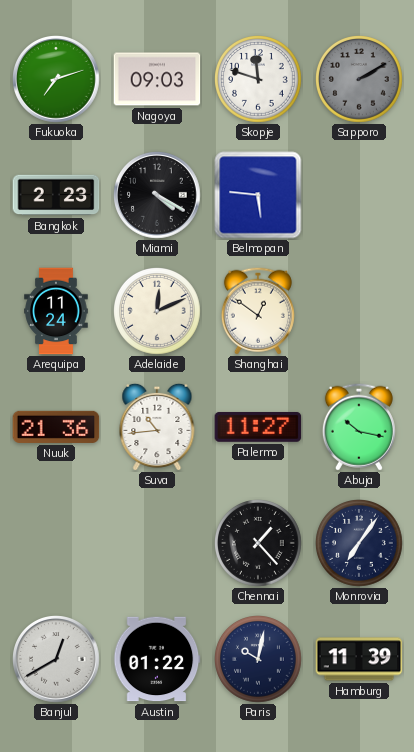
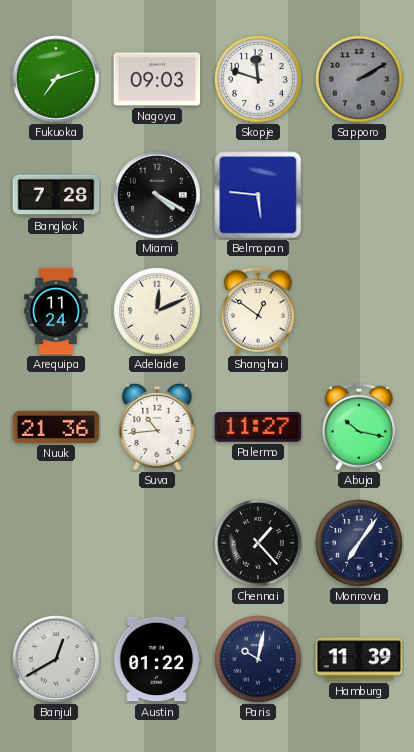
Bangkok: 2:23 -> 7:28
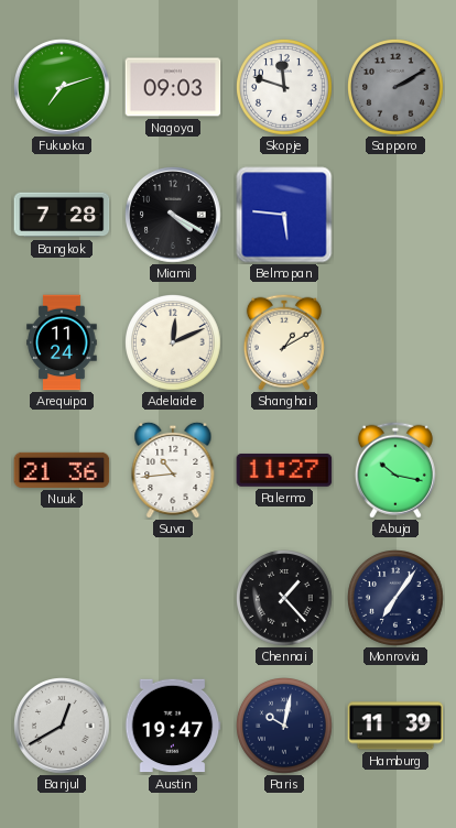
Shanghai: 12:51 -> 1:10
Austin: 01:22 -> 19:47
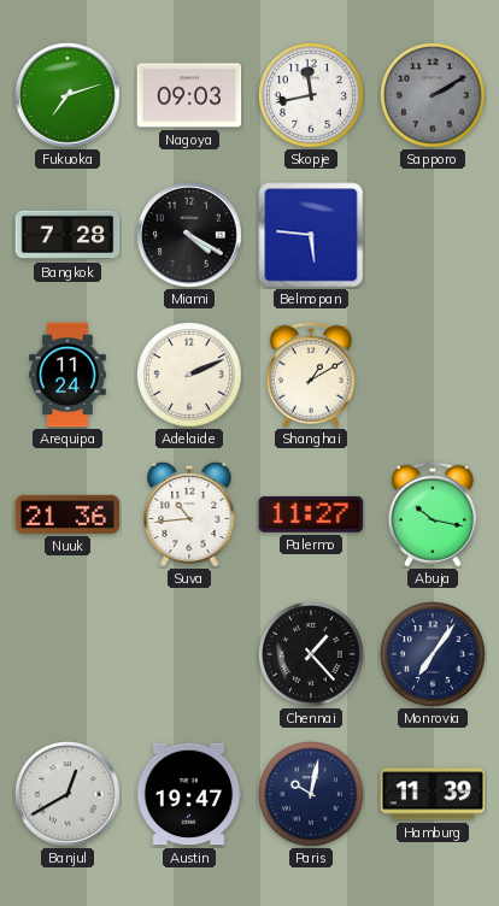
Skopje: 11:48 -> 11:43
Adelaide: 12:11 -> 2:11
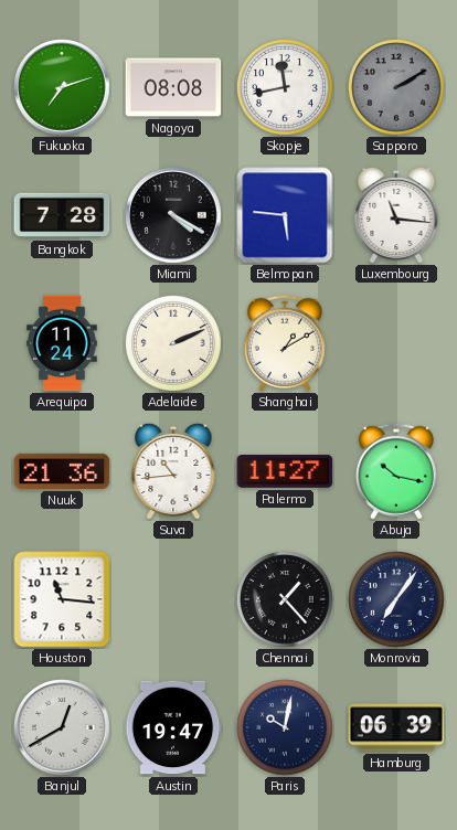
Nagoya: 09:03 -> 08:08
Luxembourg: none -> 11:16
Houston: none -> 11:16
Hamburg: 11:39 -> 06:39
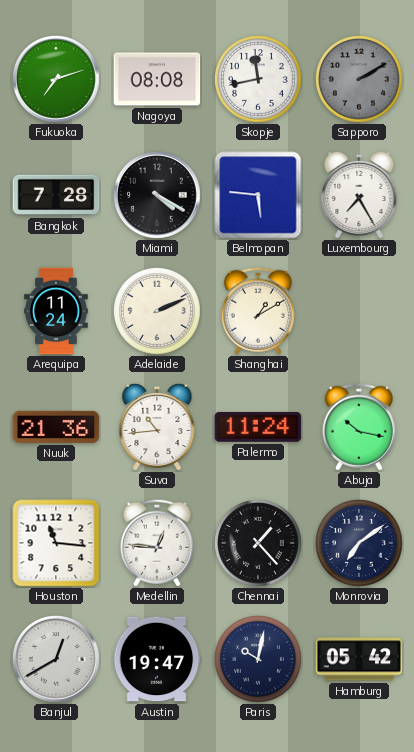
Luxembourg: 11:16 -> 7:25
Palermo: 11:27 -> 11:24
Medellin: none -> 12:46
Monrovia: 7:06 -> 7:09
Hamburg: 06:39 -> 05:42
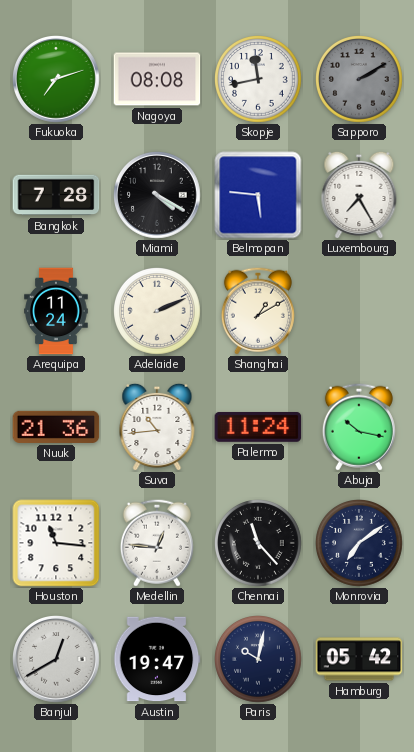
Chennai: 1:23 -> 11:23
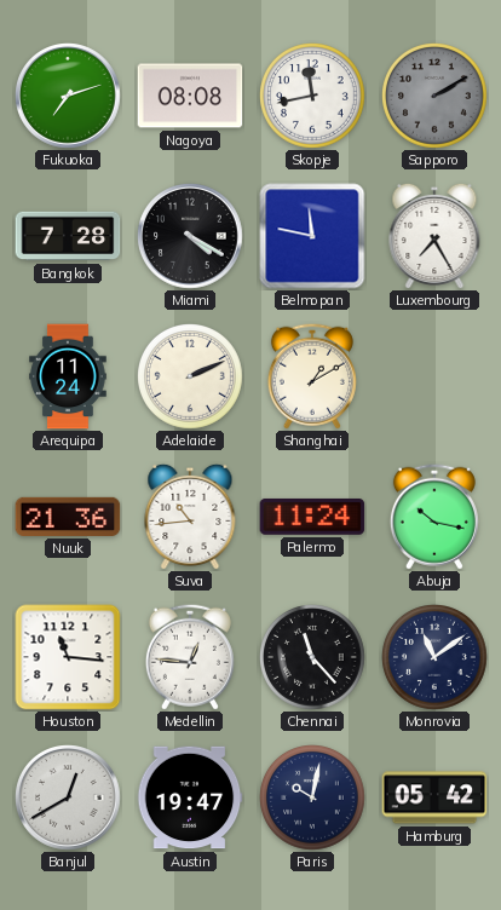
Belmopan: 5:46 -> 11:47
Monrovia: 7:09 -> 11:09
